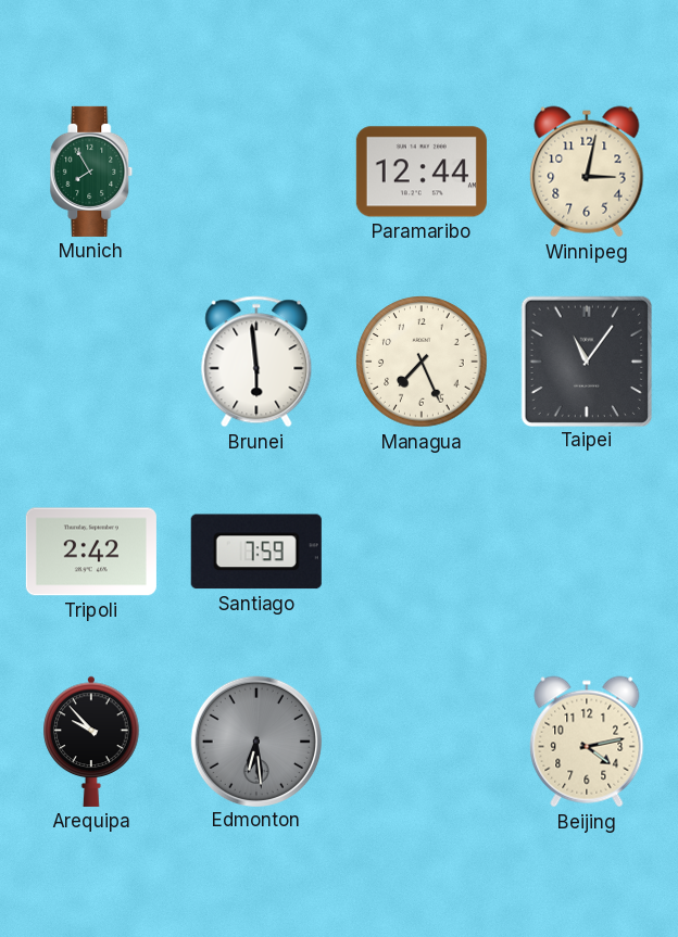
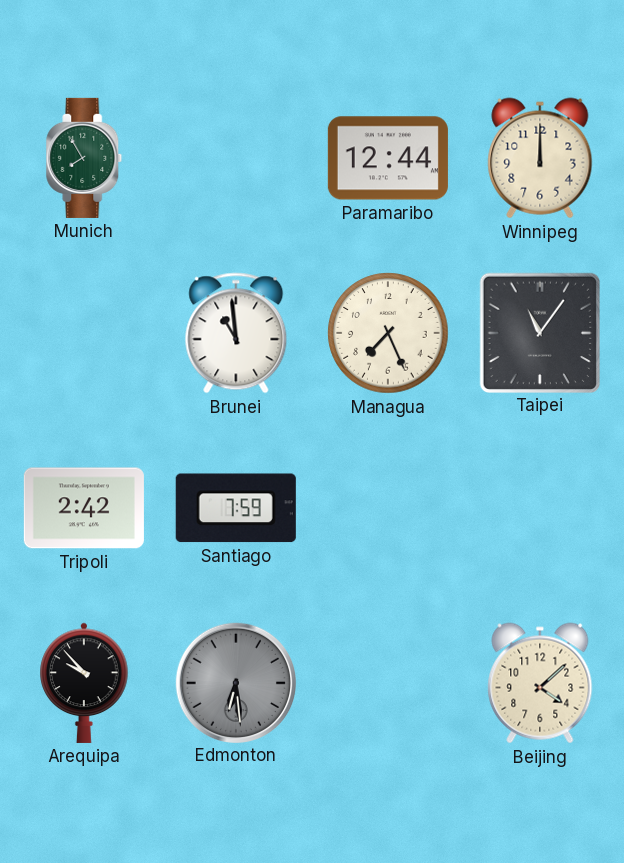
Winnipeg: 3:02 -> 12:00
Brunei: 5:59 -> 10:59
Beijing: 4:13 -> 4:08
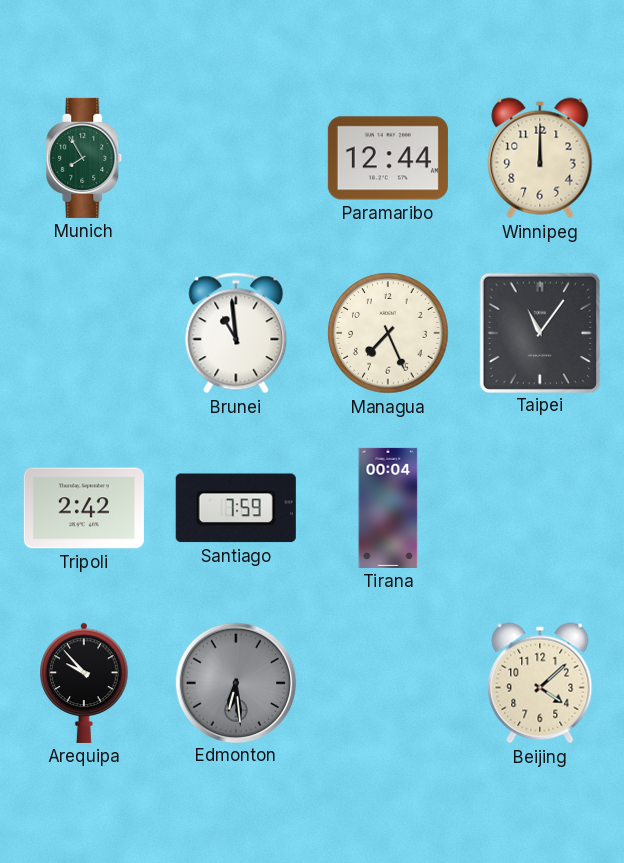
Tirana: none -> 00:04
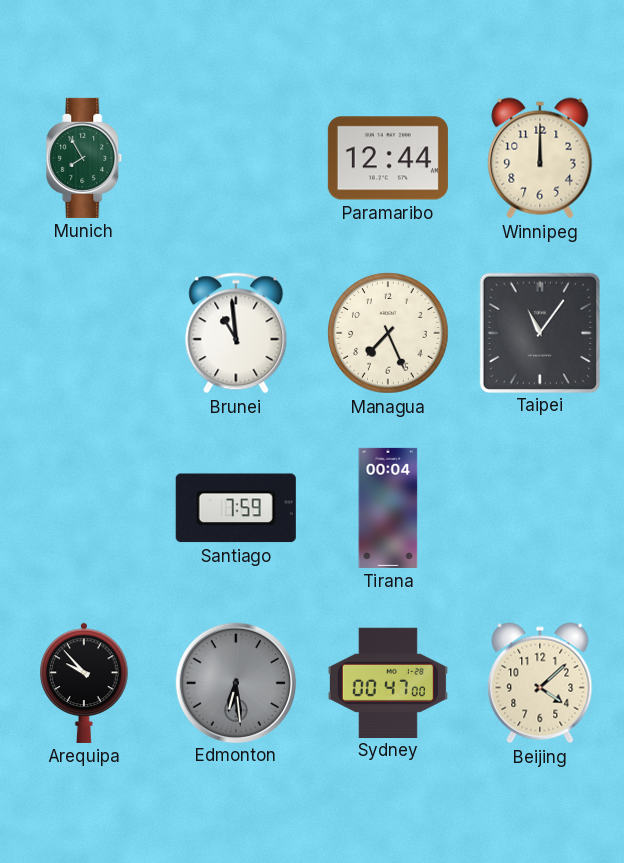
Tripoli: 2:42 -> none
Sydney: none -> 00:47
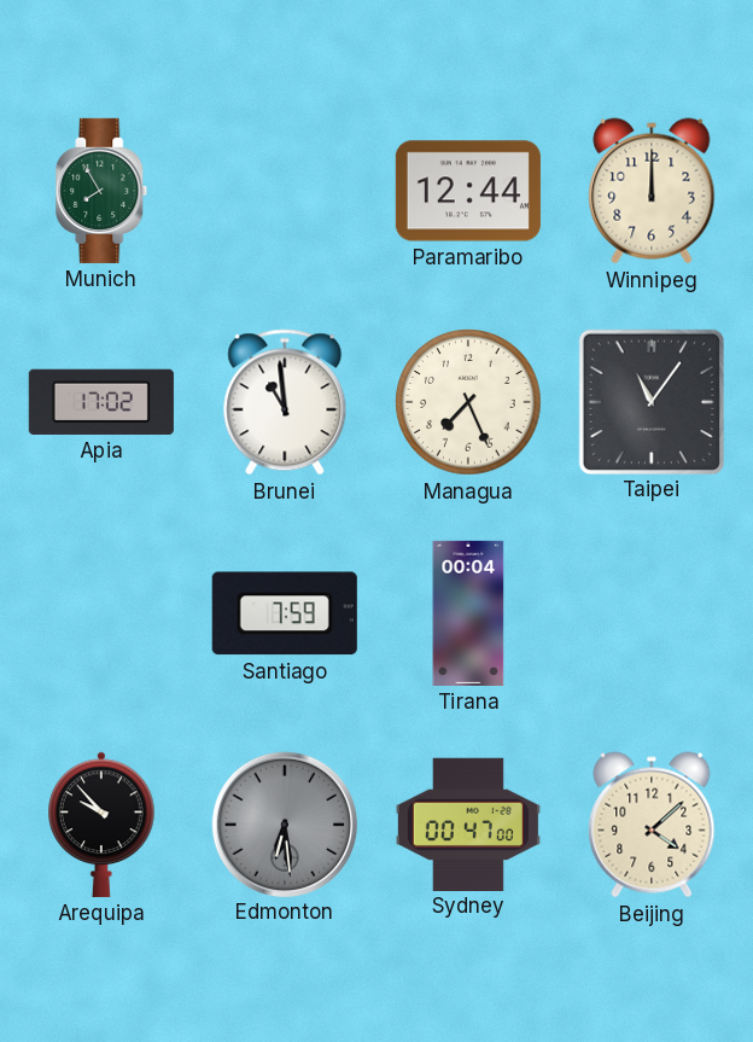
Apia: none -> 17:02
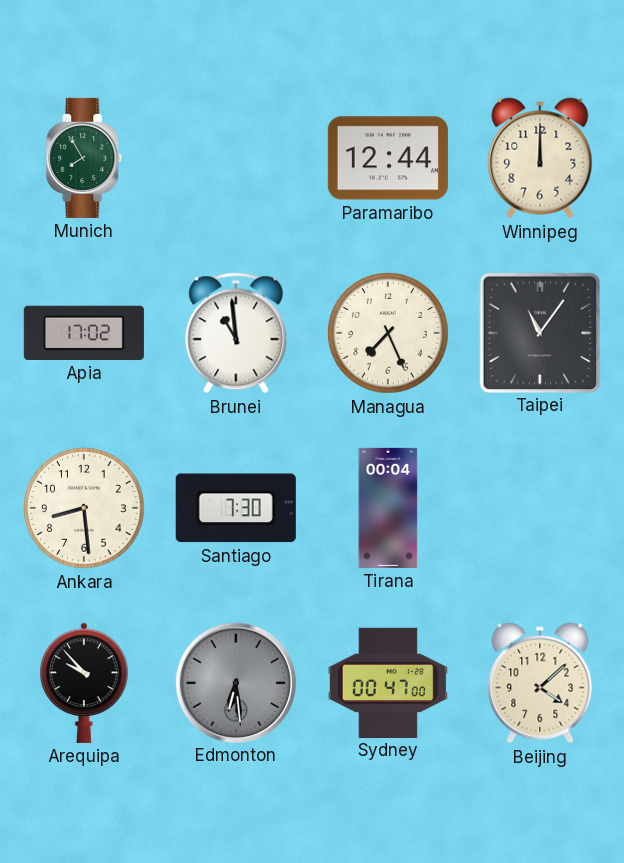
Ankara: none -> 8:29
Santiago: 7:59 -> 7:30
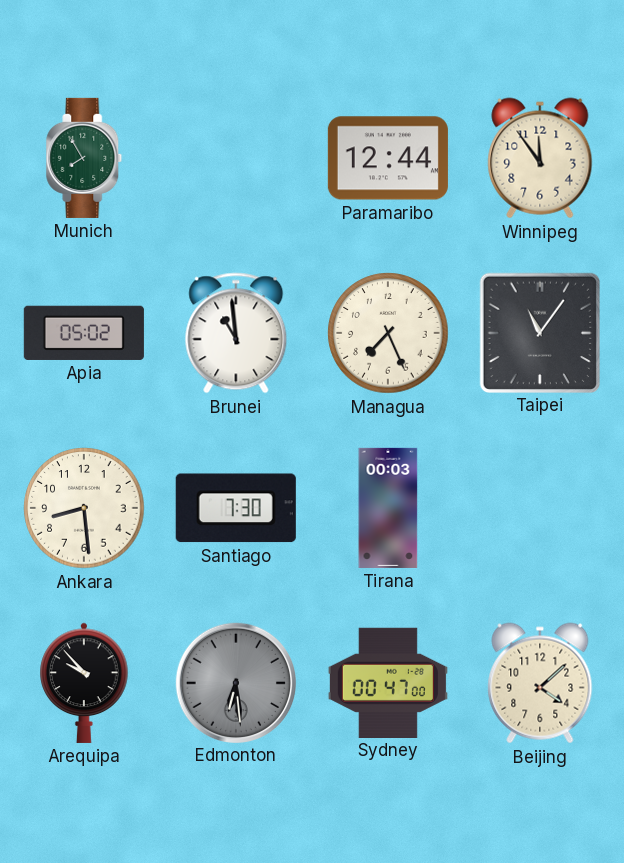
Winnipeg: 12:00 -> 11:54
Apia: 17:02 -> 05:02
Tirana: 00:04 -> 00:03
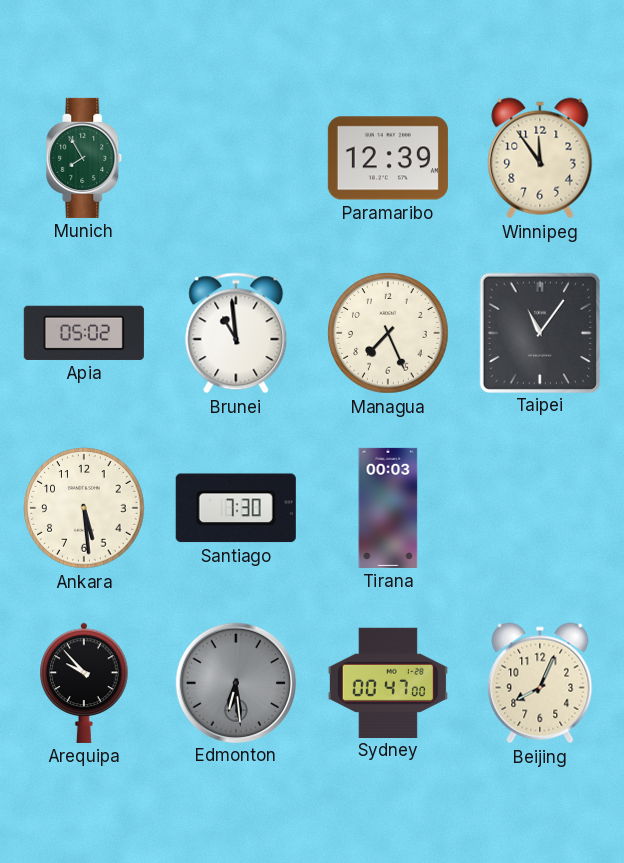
Paramaribo: 12:44 -> 12:39
Ankara: 8:29 -> 5:29
Beijing: 4:08 -> 8:04
